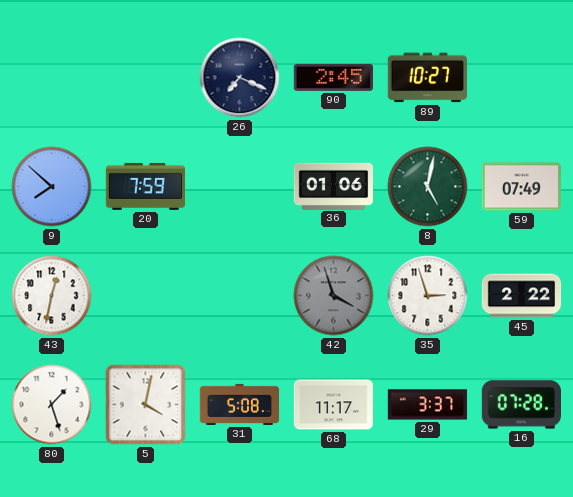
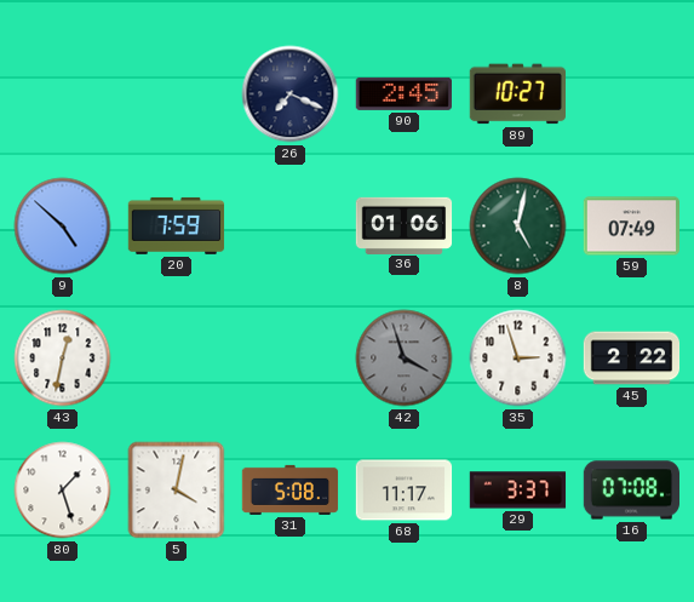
9: 7:52 -> 4:52
16: 07:28 -> 07:08
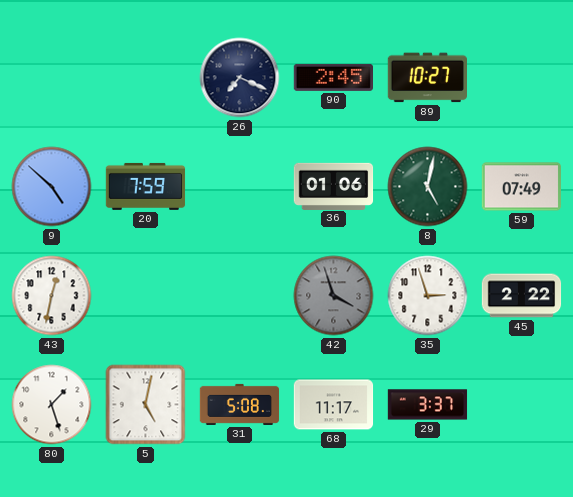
5: 4:02 -> 5:02
16: 07:08 -> none
